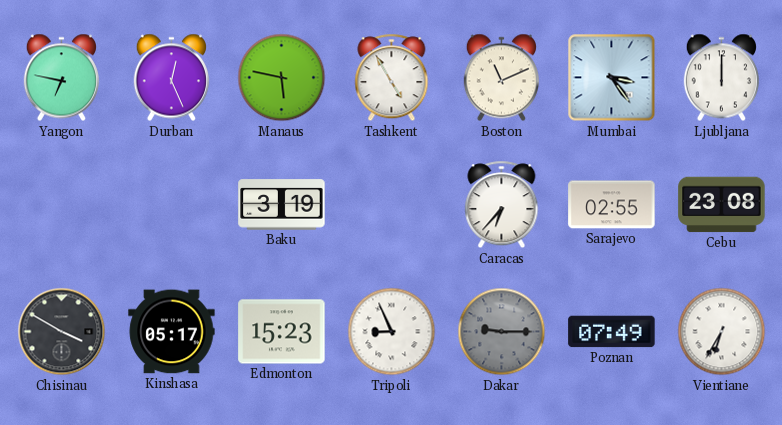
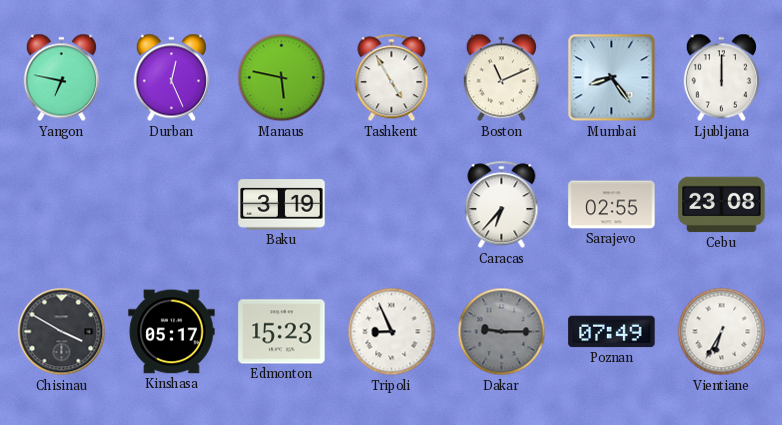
Mumbai: 3:24 -> 8:24
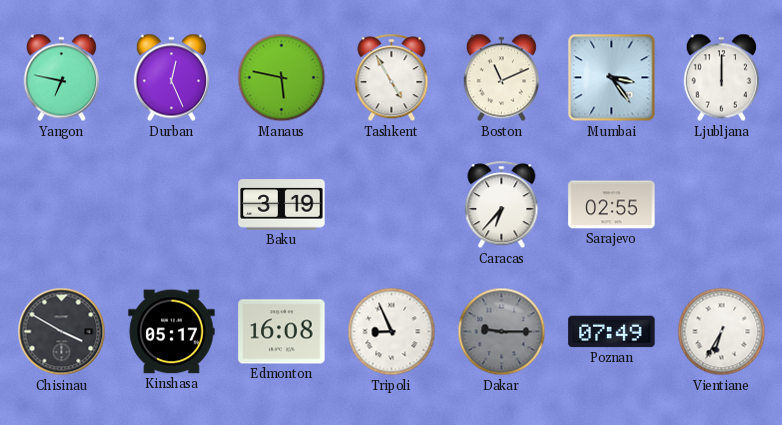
Mumbai: 8:24 -> 3:24
Cebu: 23:08 -> none
Edmonton: 15:23 -> 16:08
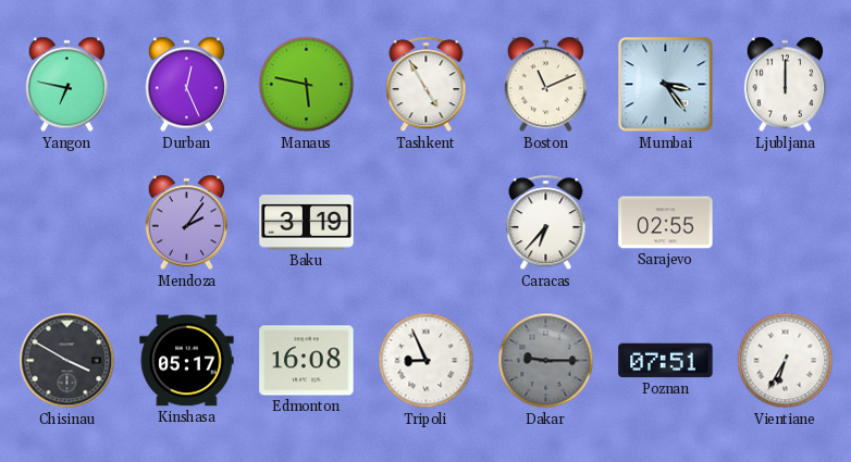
Mendoza: none -> 2:06
Poznan: 07:49 -> 07:51
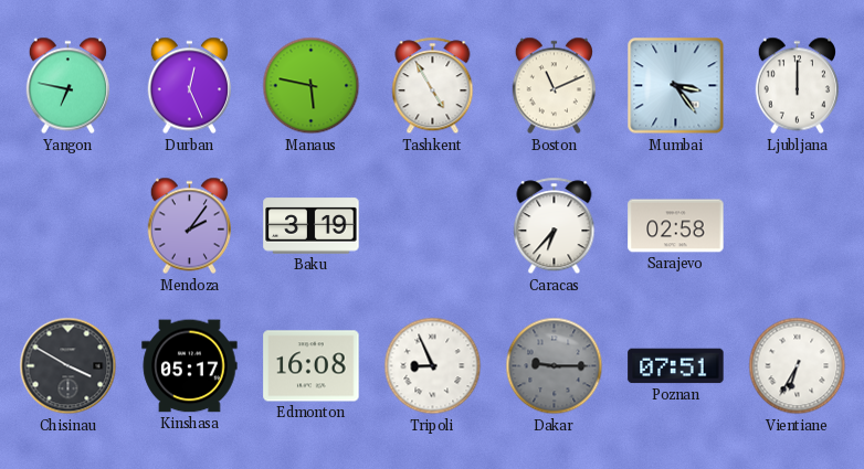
Sarajevo: 02:55 -> 02:58
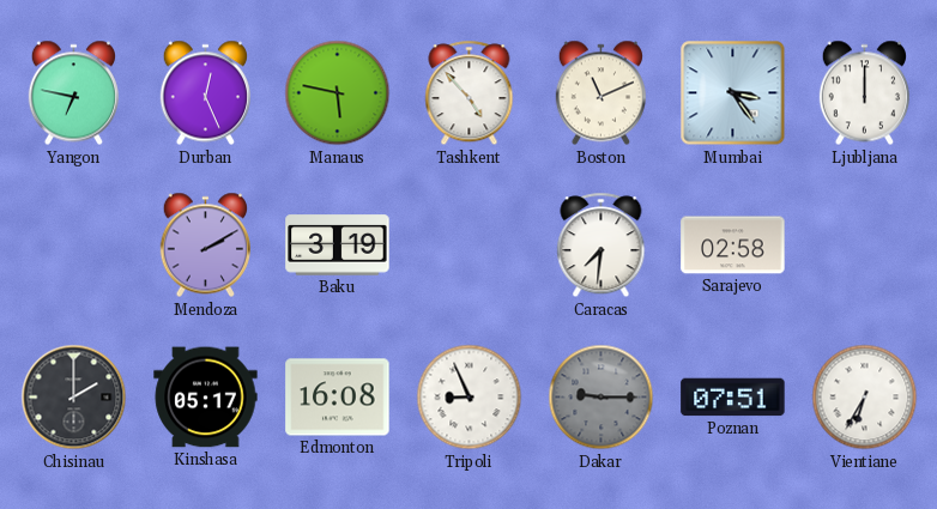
Tashkent: 4:55 -> 4:53
Mendoza: 2:06 -> 2:10
Caracas: 6:37 -> 7:31
Chisinau: 3:50 -> 2:00
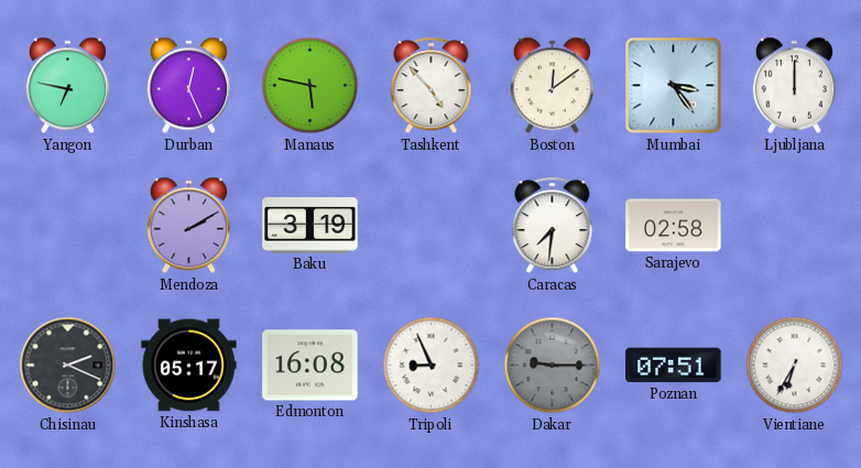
Boston: 11:11 -> 12:09
Chisinau: 2:00 -> 2:19
